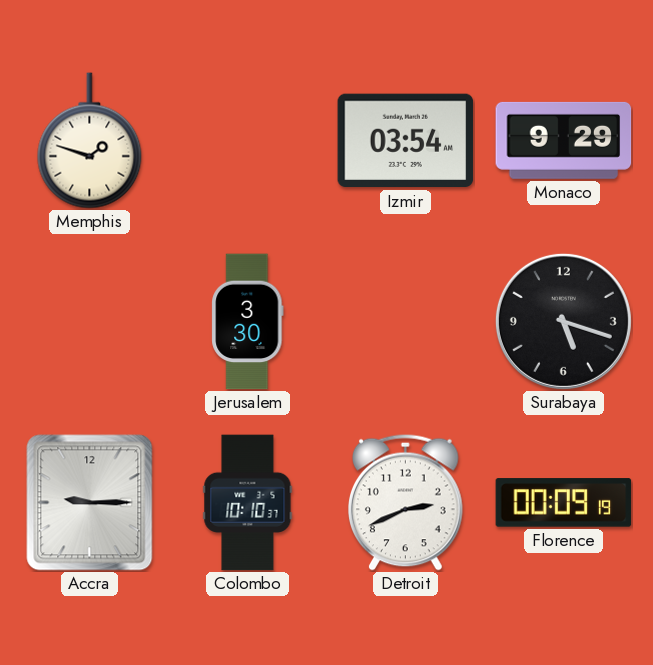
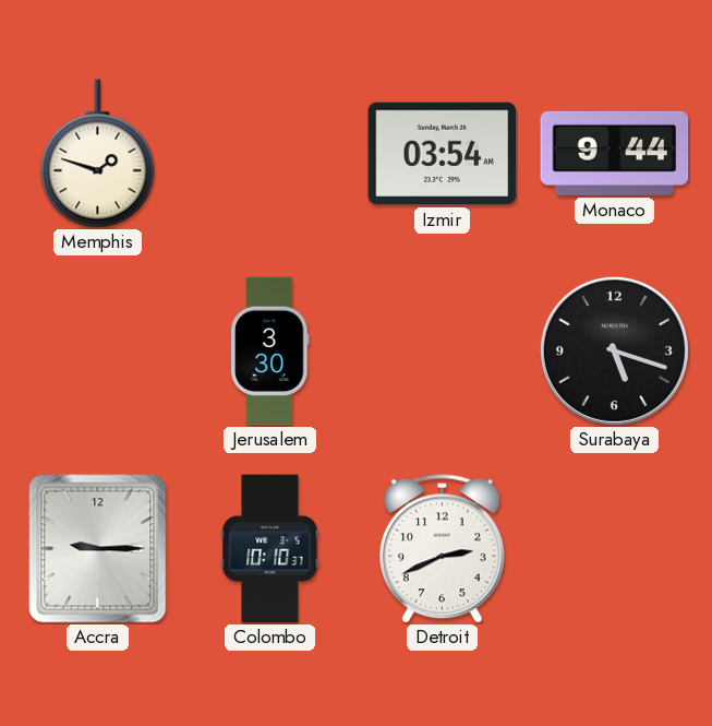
Monaco: 9:29 -> 9:44
Florence: 00:09 -> none
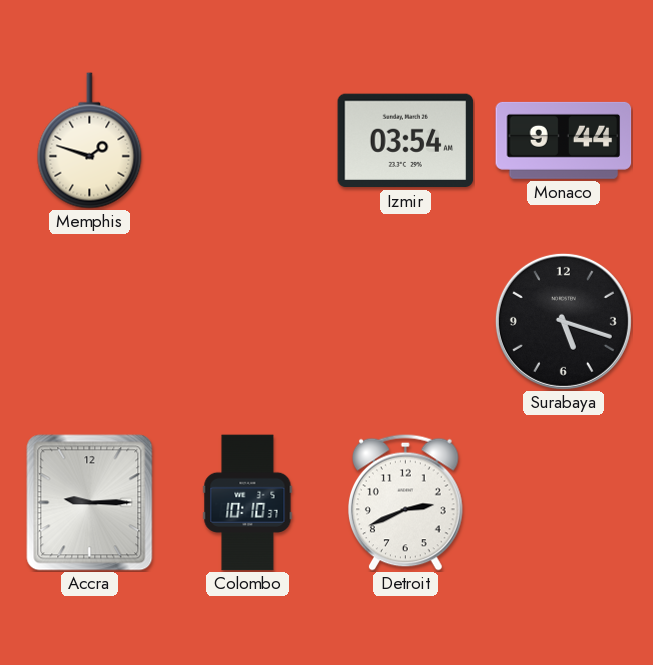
Jerusalem: 3:30 -> none
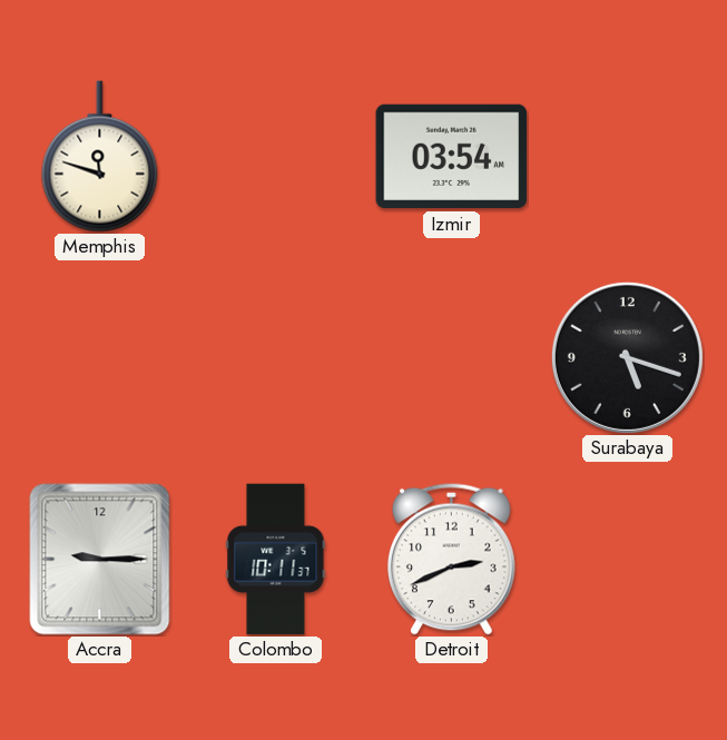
Memphis: 1:48 -> 11:48
Monaco: 9:44 -> none
Colombo: 10:10 -> 10:11
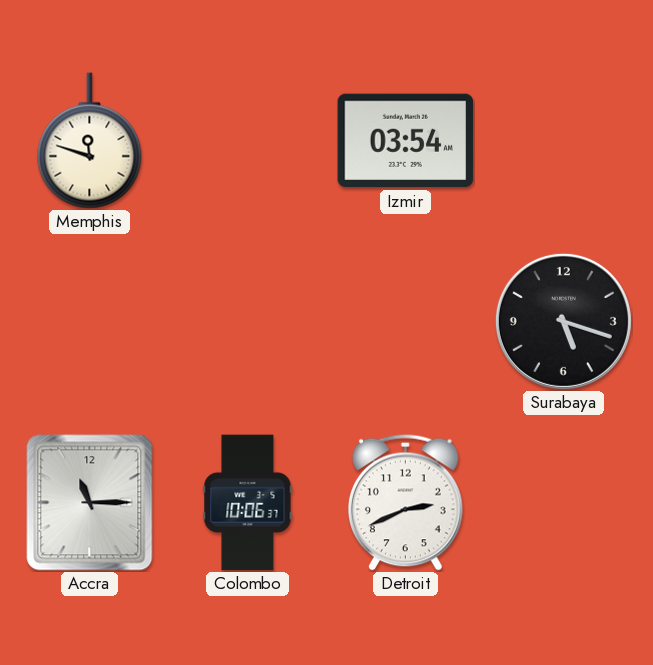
Accra: 9:15 -> 11:15
Colombo: 10:11 -> 10:06
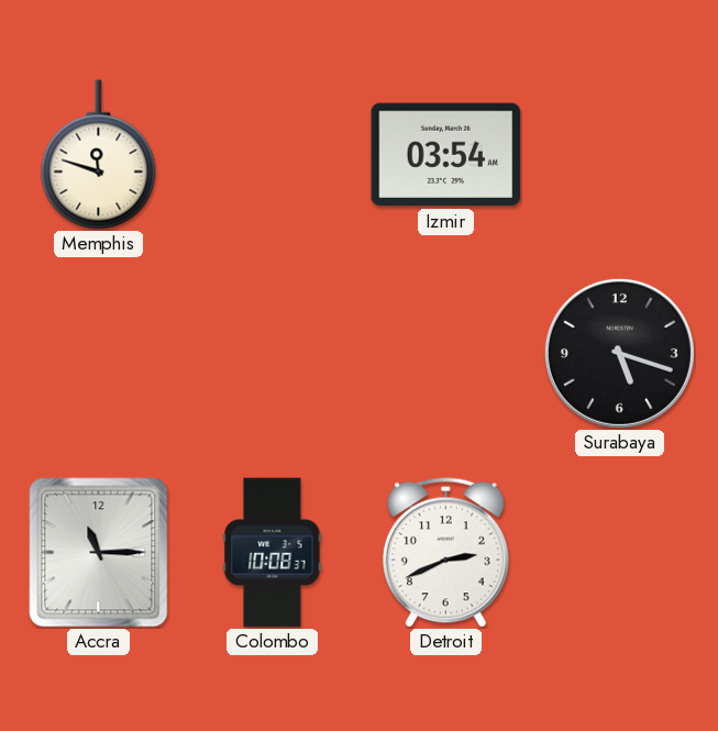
Colombo: 10:06 -> 10:08
